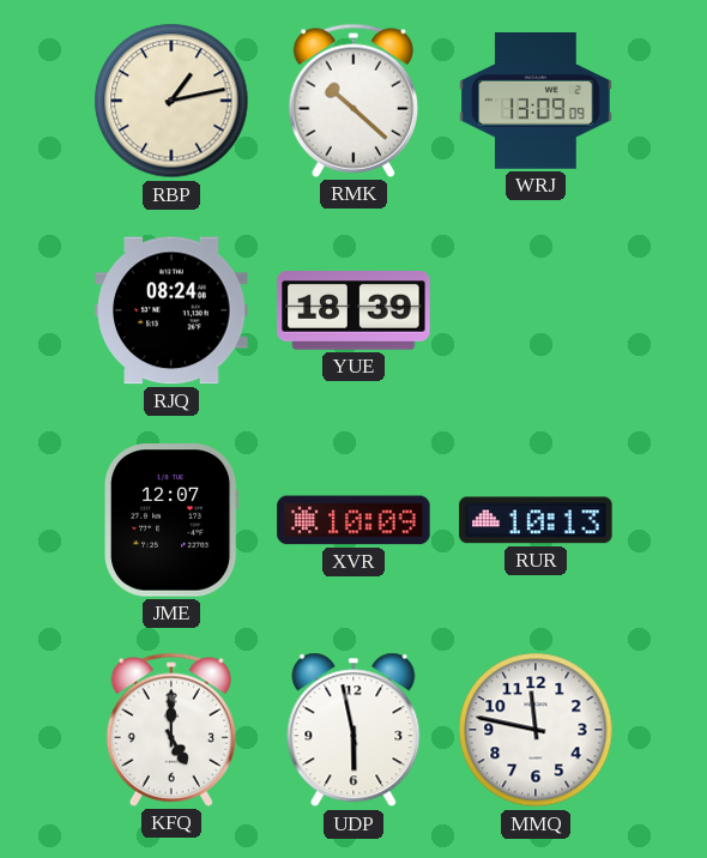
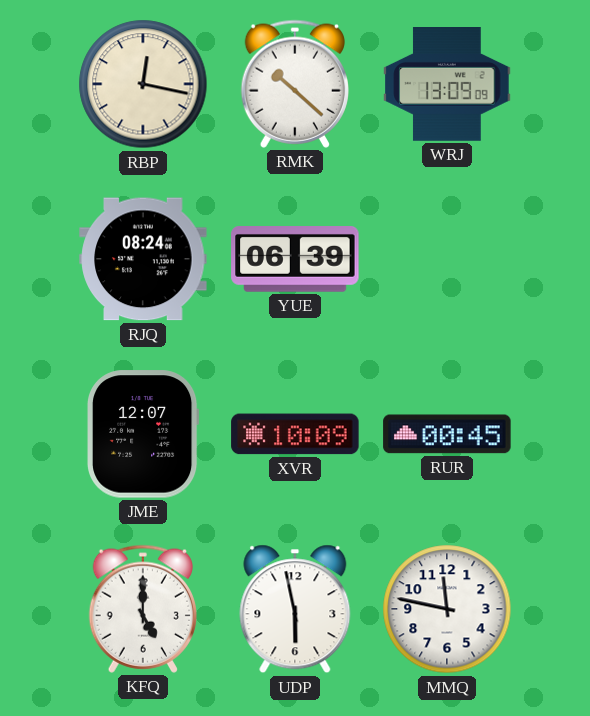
RBP: 1:13 -> 12:17
YUE: 18:39 -> 06:39
RUR: 10:13 -> 00:45
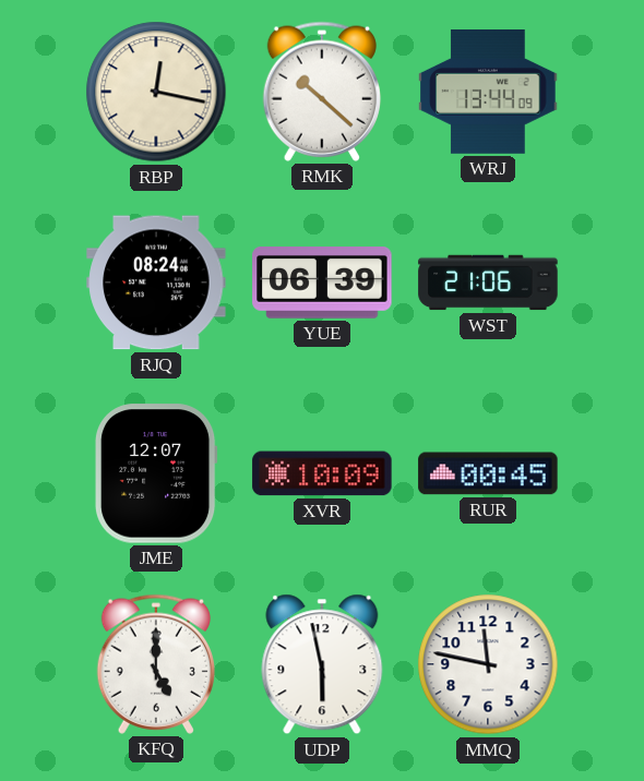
WRJ: 13:09 -> 13:44
WST: none -> 21:06
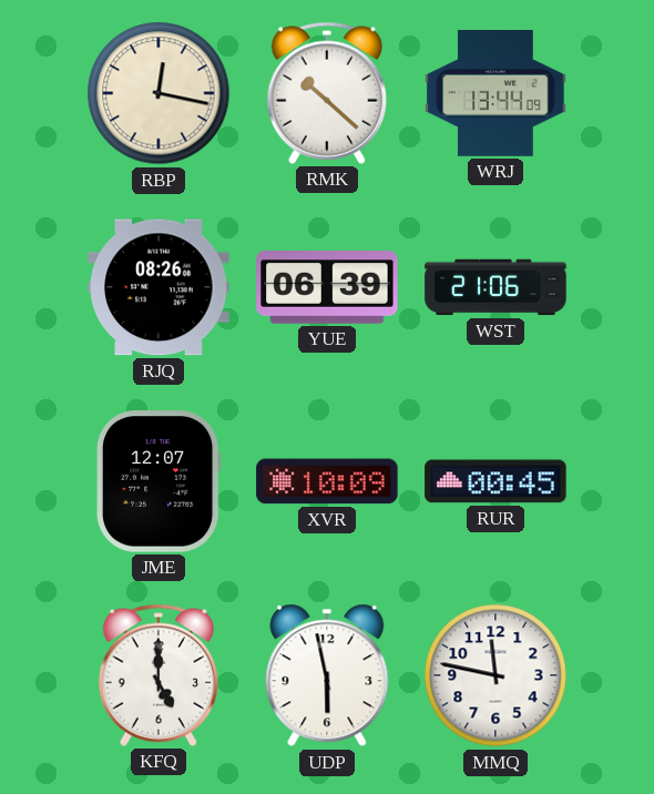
RJQ: 08:24 -> 08:26
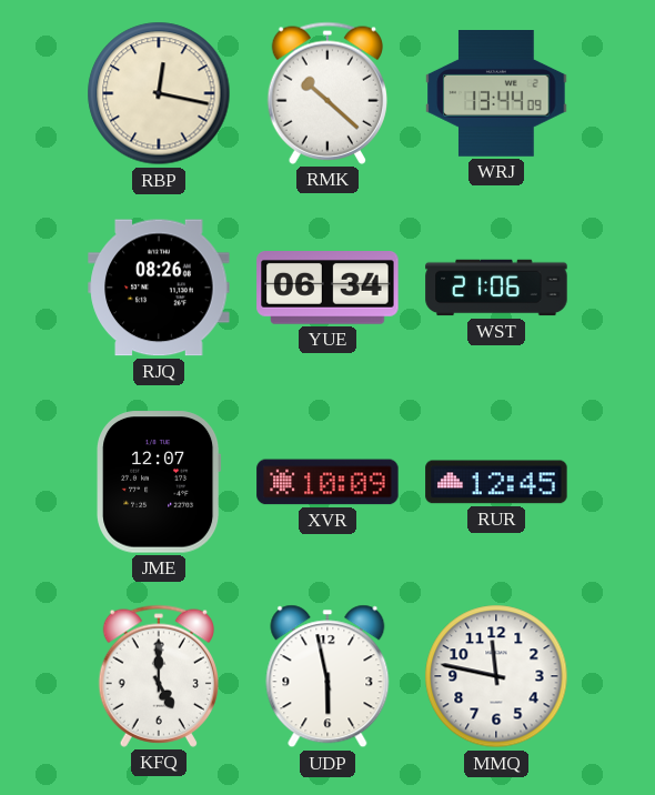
YUE: 06:39 -> 06:34
RUR: 00:45 -> 12:45
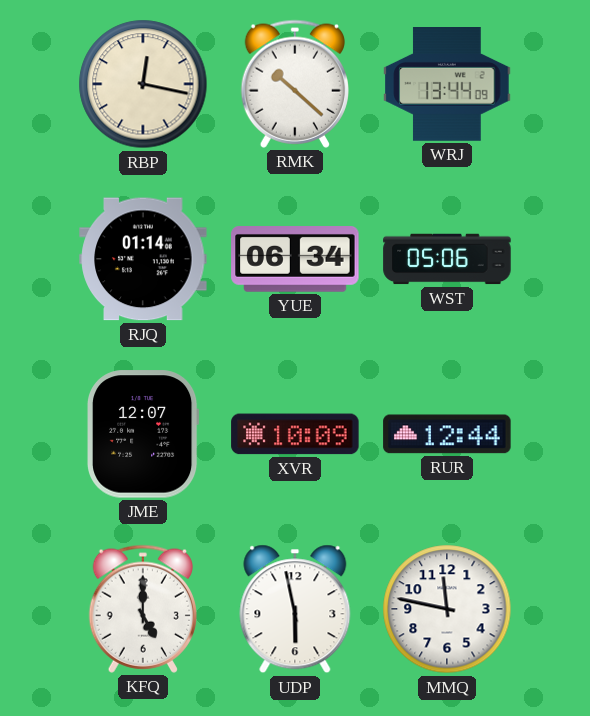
RJQ: 08:26 -> 01:14
WST: 21:06 -> 05:06
RUR: 12:45 -> 12:44
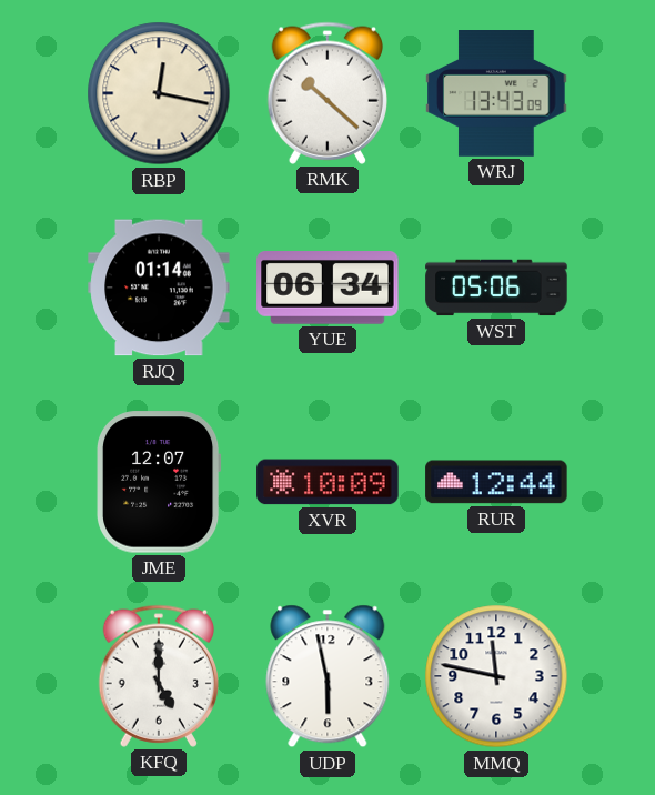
WRJ: 13:44 -> 13:43
